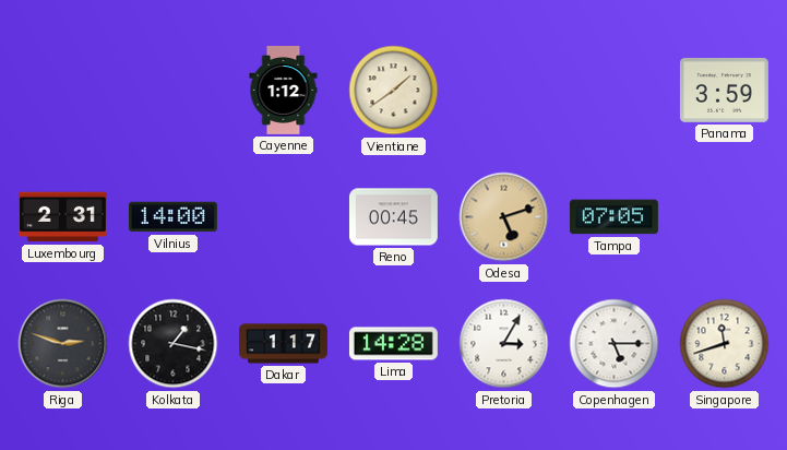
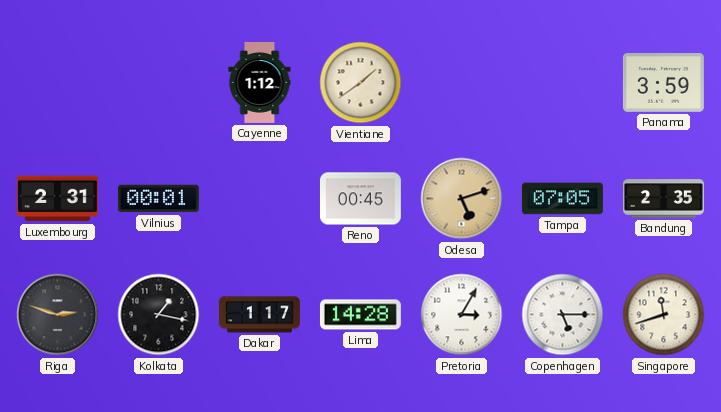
Vilnius: 14:00 -> 00:01
Bandung: none -> 2:35
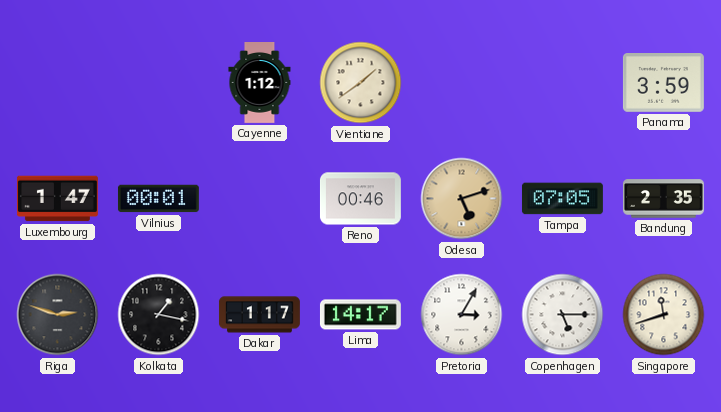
Luxembourg: 2:31 -> 1:47
Reno: 00:45 -> 00:46
Lima: 14:28 -> 14:17
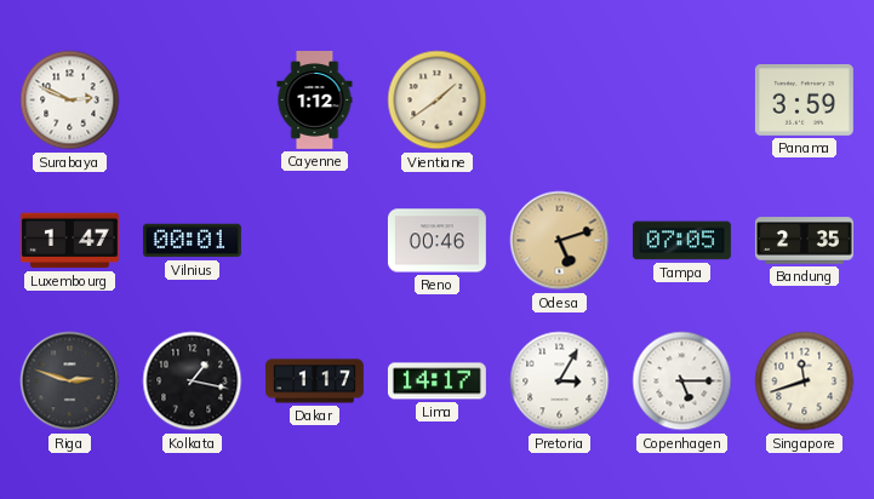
Surabaya: none -> 2:49
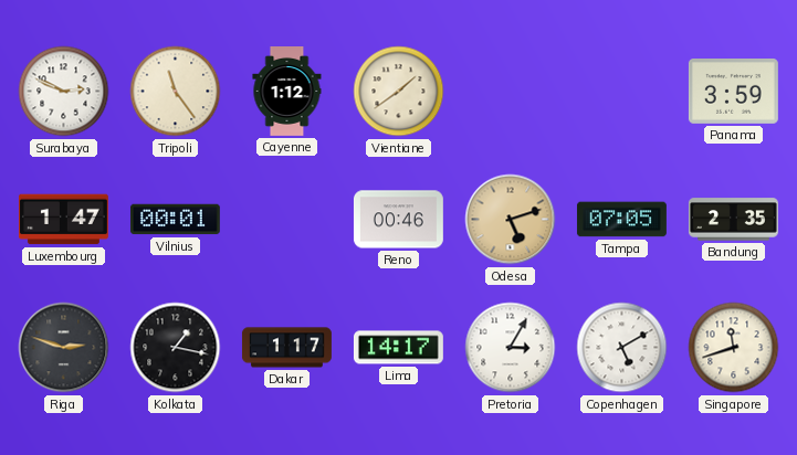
Tripoli: none -> 11:24
Copenhagen: 5:15 -> 5:10
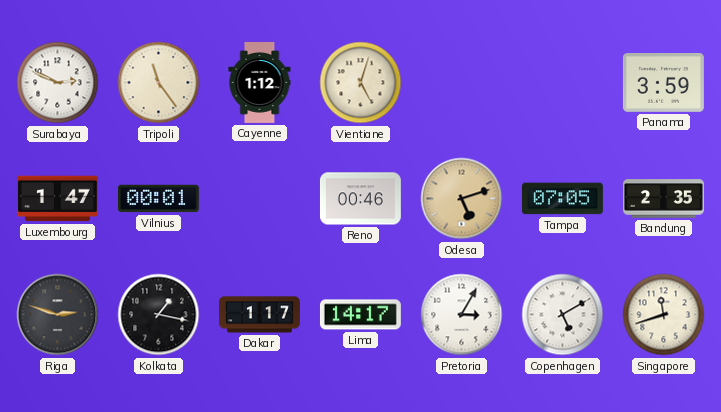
Vientiane: 1:39 -> 5:03
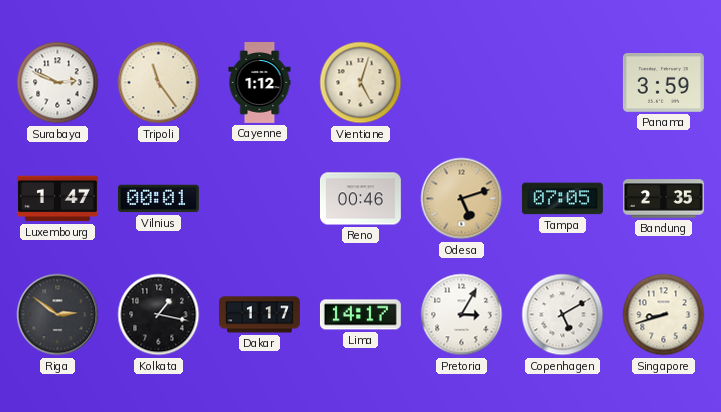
Riga: 2:48 -> 2:51
Singapore: 11:42 -> 8:42
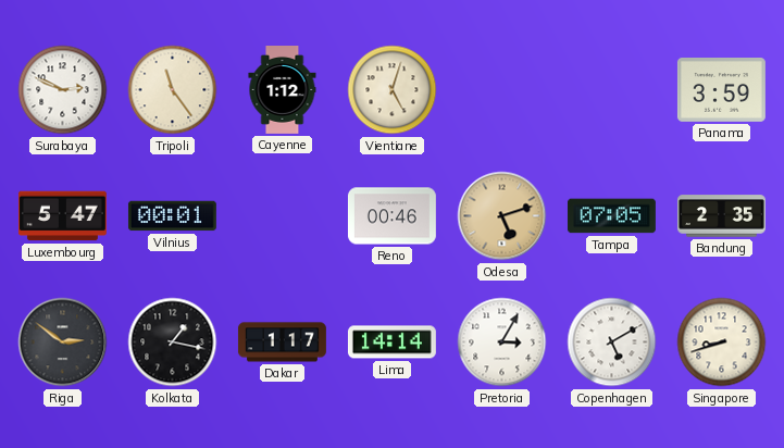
Luxembourg: 1:47 -> 5:47
Lima: 14:17 -> 14:14
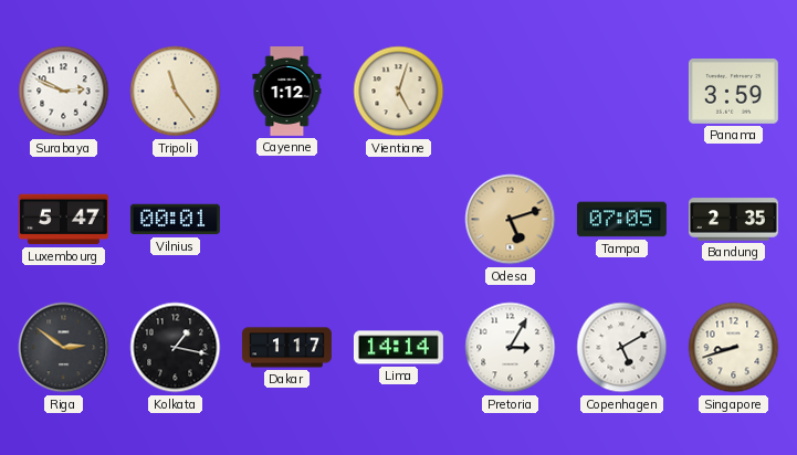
Reno: 00:46 -> none
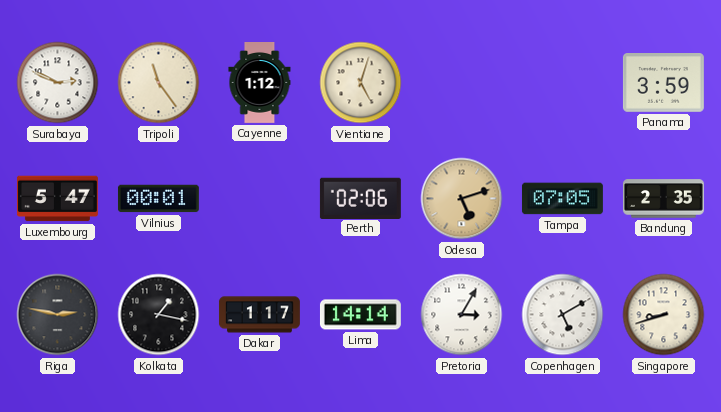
Perth: none -> 02:06
Riga: 2:51 -> 2:47
